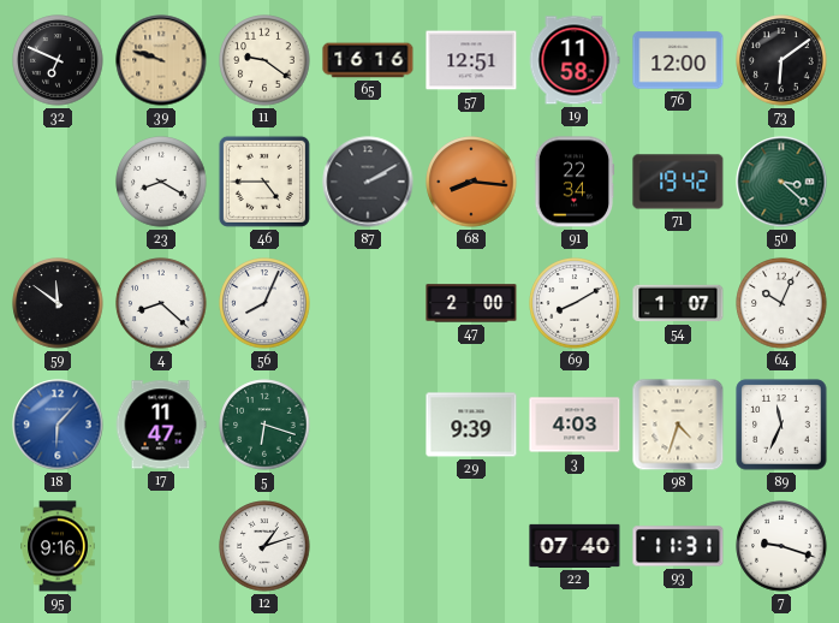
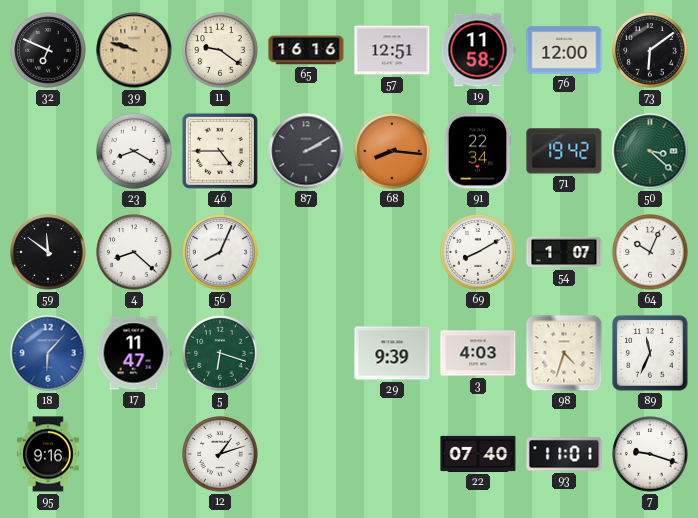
47: 2:00 -> none
93: 11:31 -> 11:01
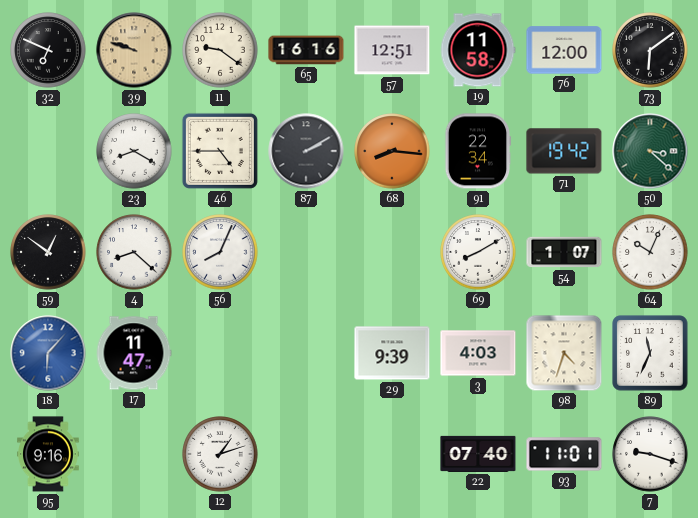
59: 11:51 -> 12:51
5: 6:18 -> none
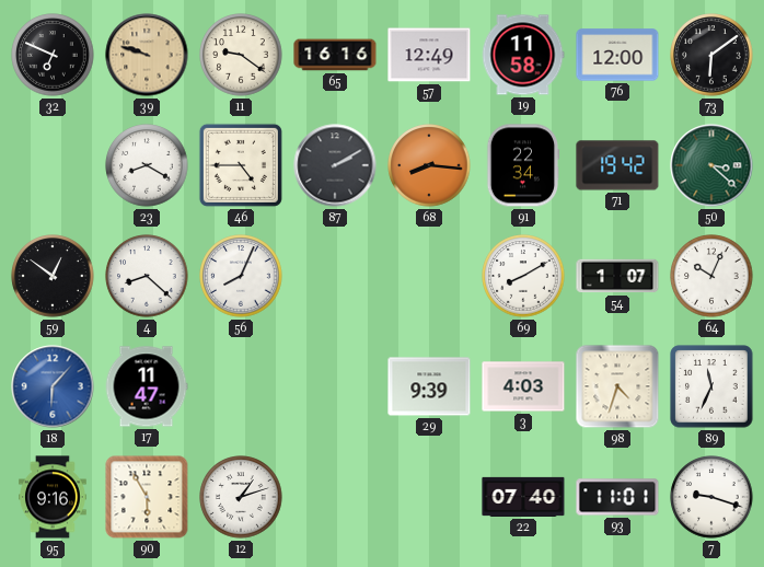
57: 12:51 -> 12:49
90: none -> 5:55
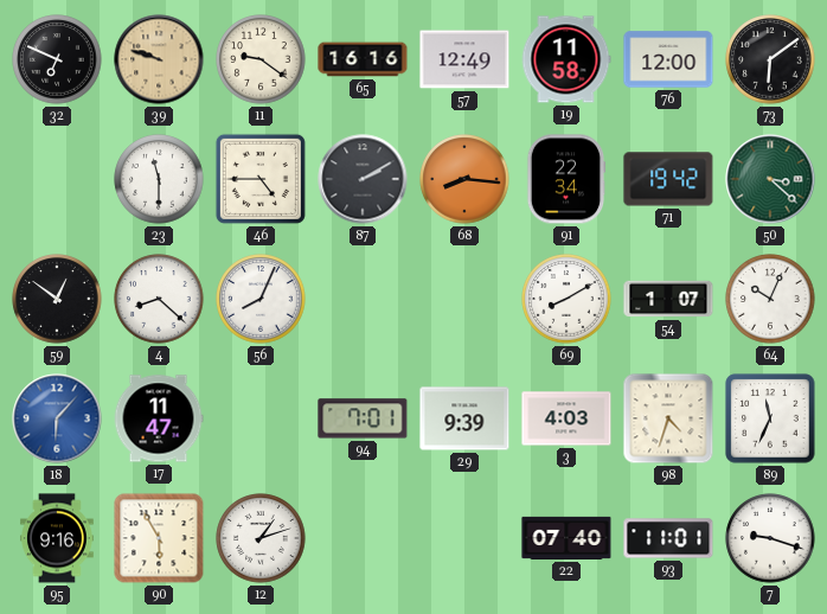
23: 8:20 -> 11:30
94: none -> 7:01
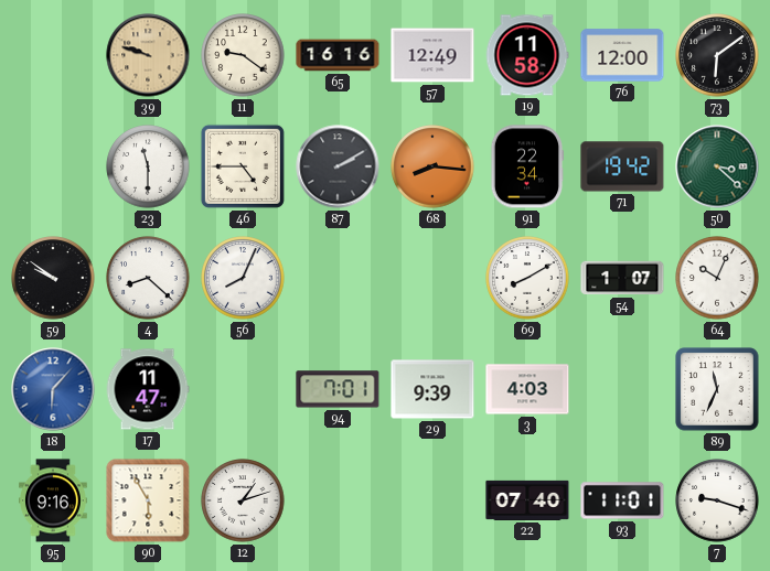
32: 6:49 -> none
59: 12:51 -> 9:51
98: 4:33 -> none
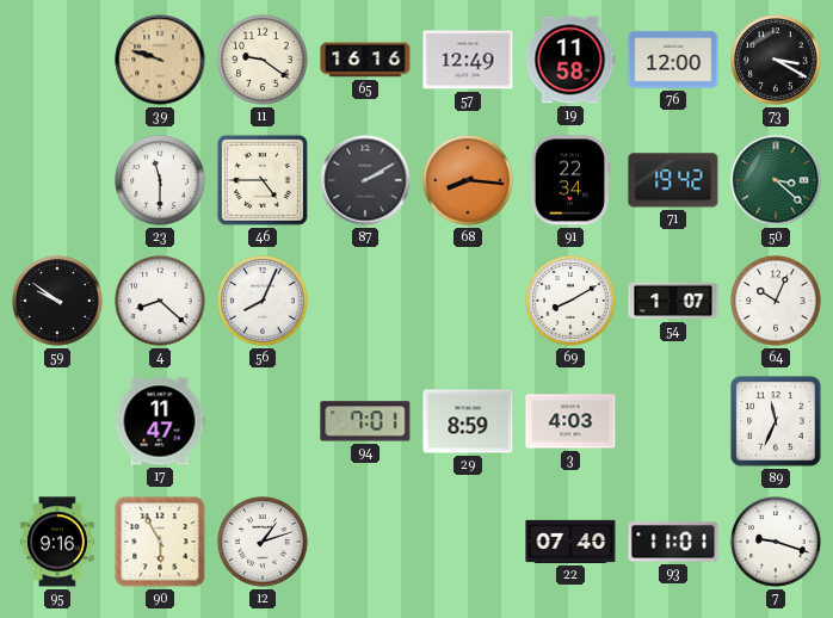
73: 6:09 -> 3:20
18: 6:07 -> none
29: 9:39 -> 8:59
